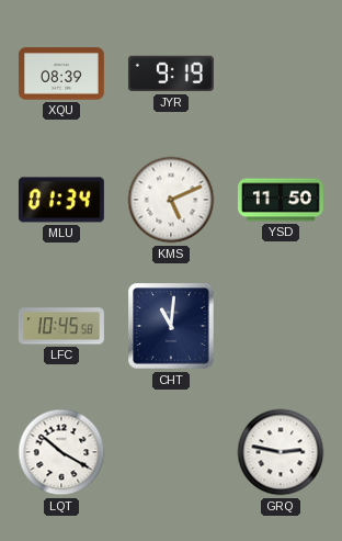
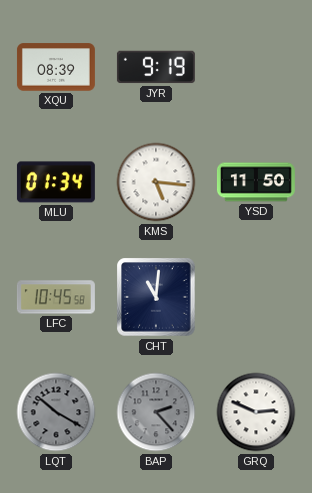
KMS: 5:11 -> 5:16
LQT dial: white -> grey
BAP: none -> 2:23
GRQ: 2:47 -> 2:49
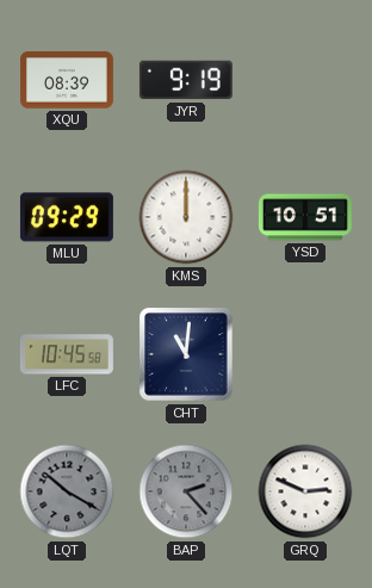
MLU: 01:34 -> 09:29
KMS: 5:16 -> 12:00
YSD: 11:50 -> 10:51
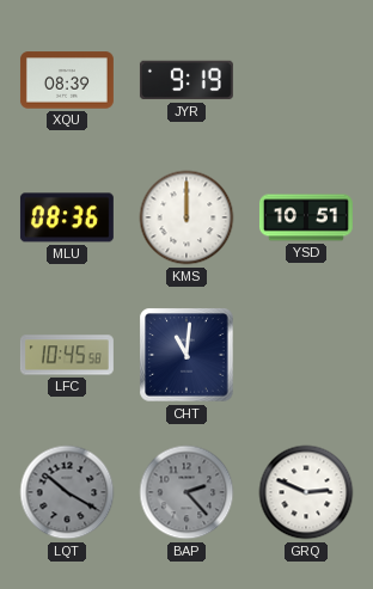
MLU: 09:29 -> 08:36
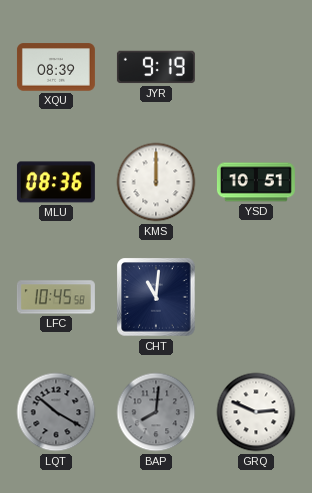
BAP: 2:23 -> 8:01
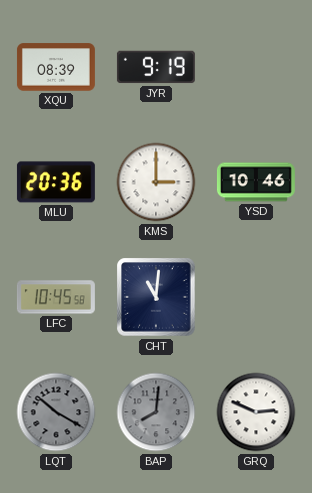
MLU: 08:36 -> 20:36
KMS: 12:00 -> 3:00
YSD: 10:51 -> 10:46
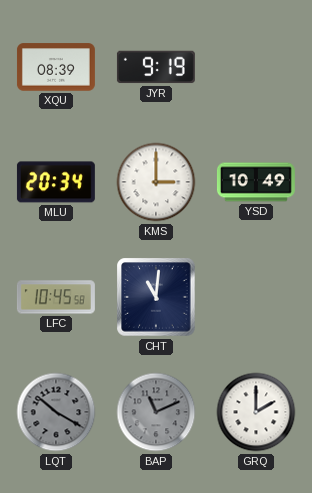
MLU: 20:36 -> 20:34
YSD: 10:46 -> 10:49
BAP: 8:01 -> 11:11
GRQ: 2:49 -> 2:00
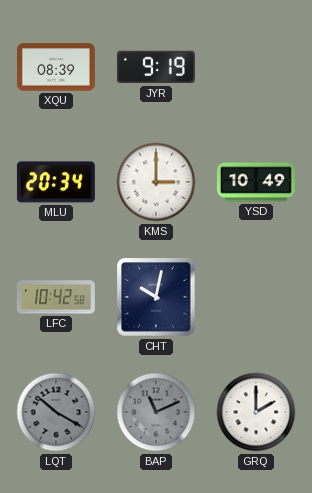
LFC: 10:45 -> 10:42
CHT: 11:01 -> 10:02
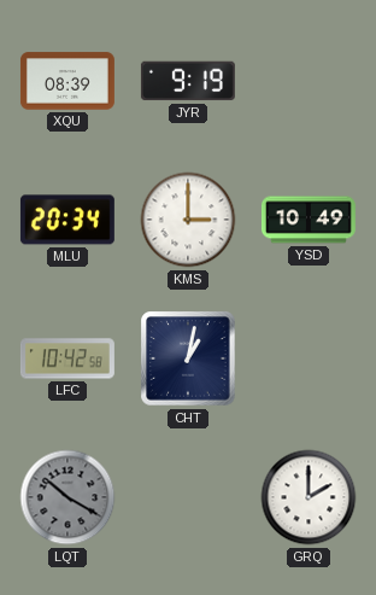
CHT: 10:02 -> 1:02
BAP: 11:11 -> none
